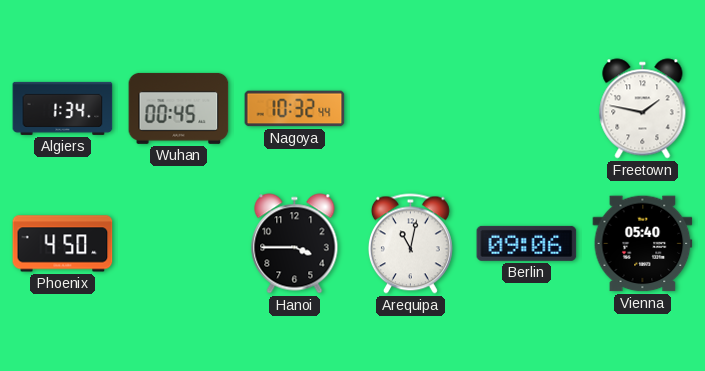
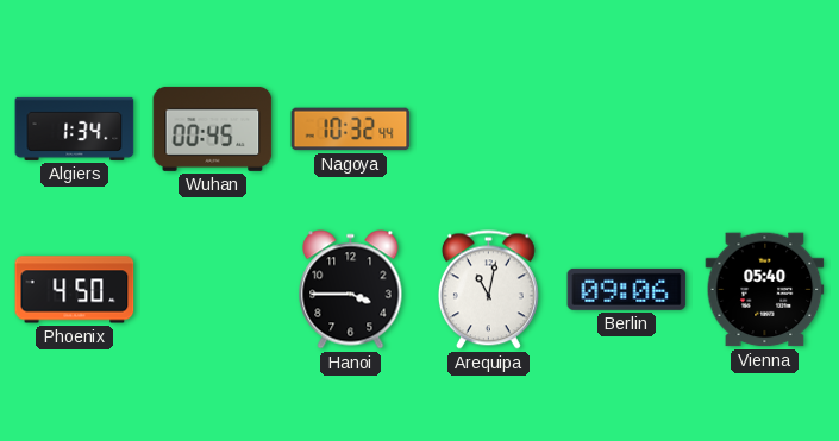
Freetown: 1:47 -> none
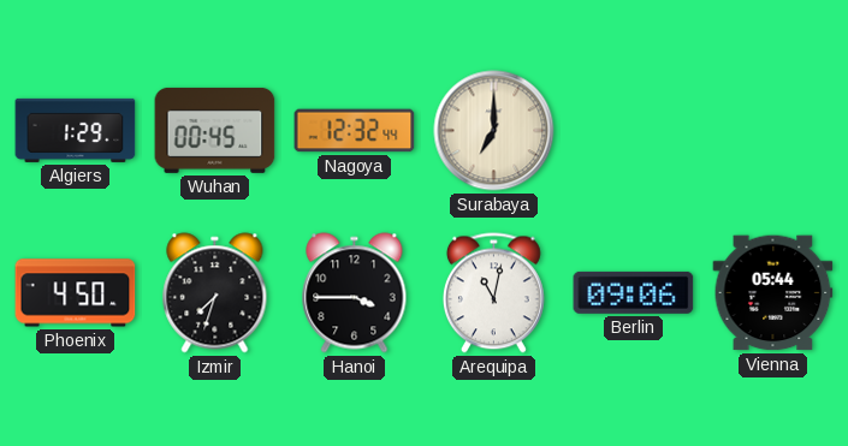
Algiers: 1:34 -> 1:29
Nagoya: 10:32 -> 12:32
Surabaya: none -> 7:00
Izmir: none -> 7:33
Vienna: 05:40 -> 05:44
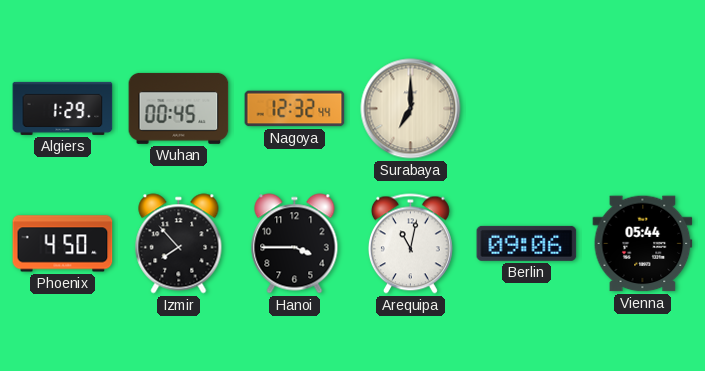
Izmir: 7:33 -> 7:53
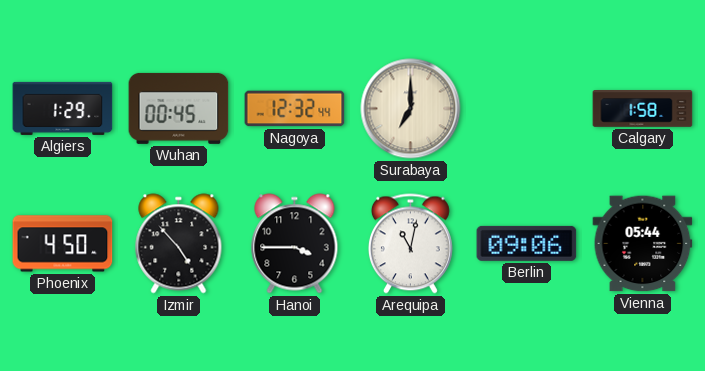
Calgary: none -> 1:58
Izmir: 7:53 -> 4:53
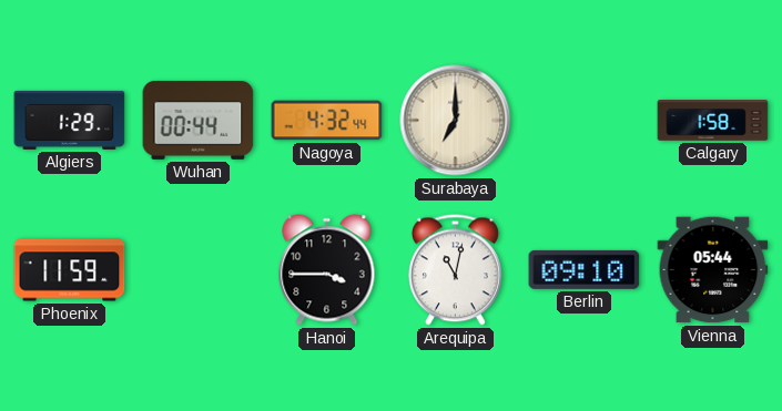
Wuhan: 00:45 -> 00:44
Nagoya: 12:32 -> 4:32
Phoenix: 4:50 -> 11:59
Izmir: 4:53 -> none
Berlin: 09:06 -> 09:10
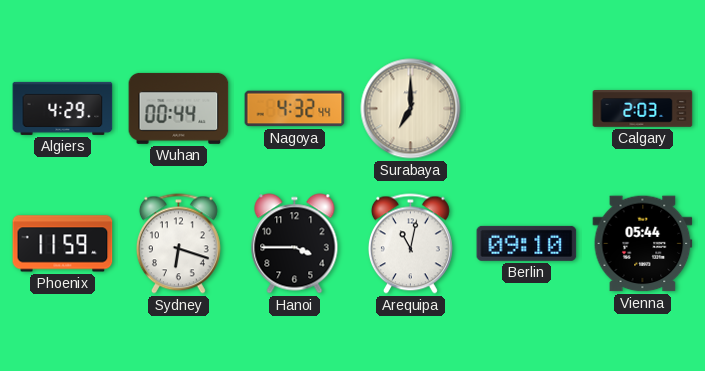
Algiers: 1:29 -> 4:29
Calgary: 1:58 -> 2:03
Sydney: none -> 6:18
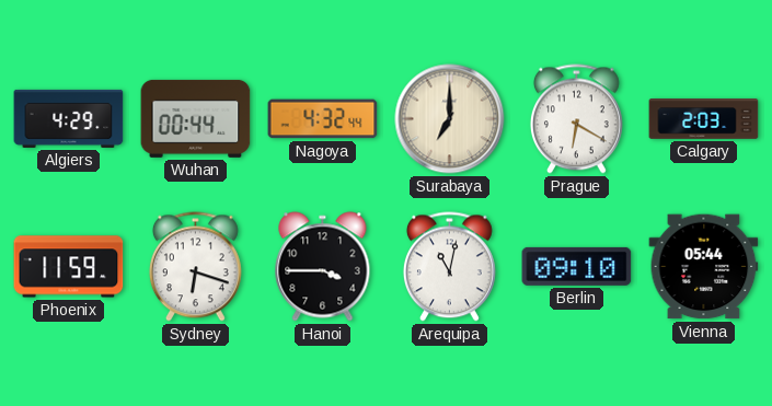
Prague: none -> 6:20
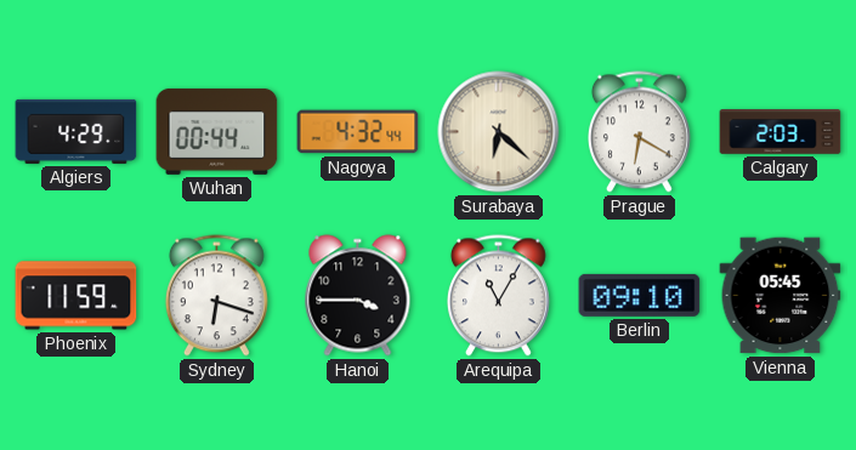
Surabaya: 7:00 -> 6:22
Arequipa: 11:02 -> 11:05
Vienna: 05:44 -> 05:45
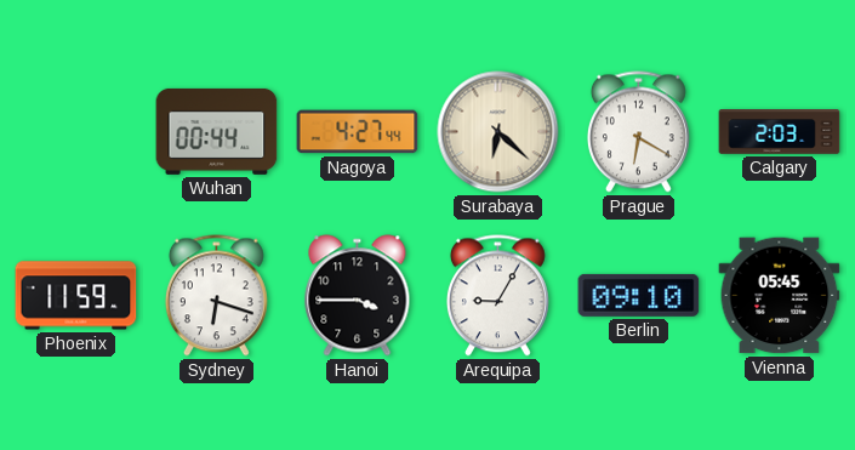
Algiers: 4:29 -> none
Nagoya: 4:32 -> 4:27
Arequipa: 11:05 -> 9:05
